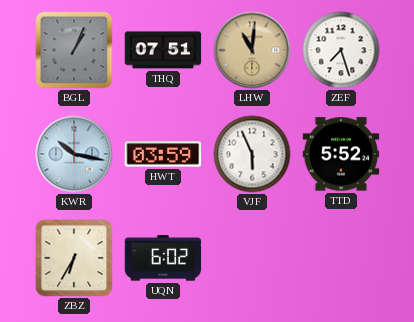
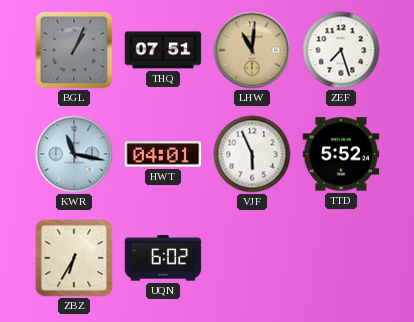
KWR: 10:17 -> 11:17
HWT: 03:59 -> 04:01
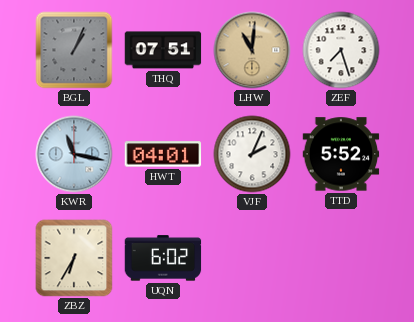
VJF: 5:56 -> 2:04
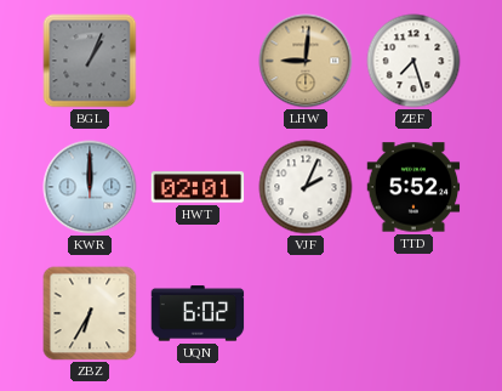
THQ: 07:51 -> none
LHW: 11:01 -> 9:01
KWR: 11:17 -> 12:00
HWT: 04:01 -> 02:01
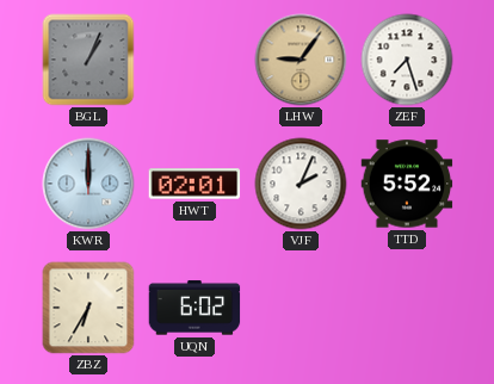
LHW: 9:01 -> 9:06
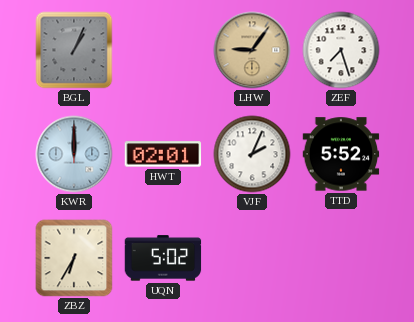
UQN: 6:02 -> 5:02
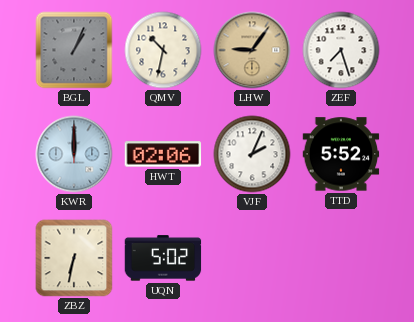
QMV: none -> 10:32
HWT: 02:01 -> 02:06
ZBZ: 6:35 -> 6:32
